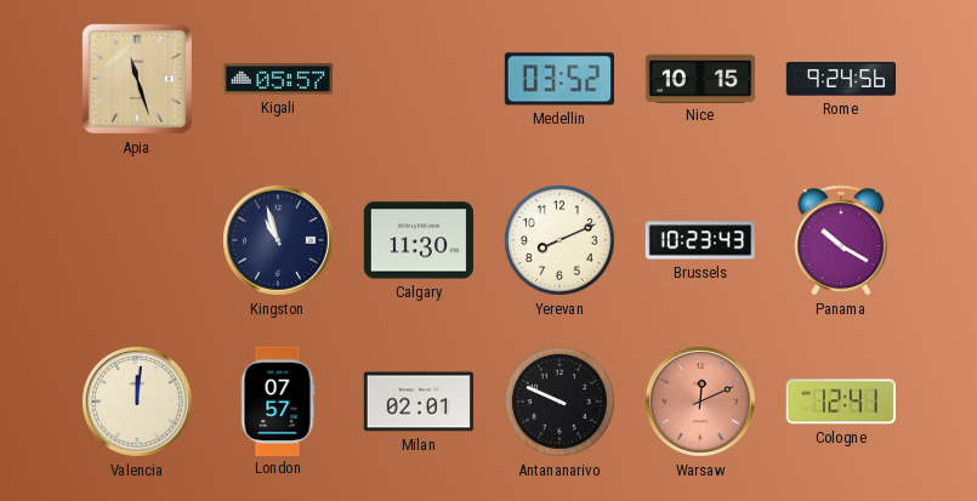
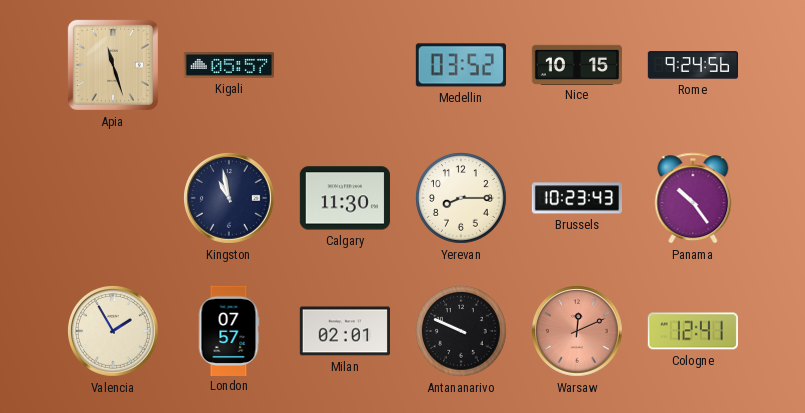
Kingston: 10:57 -> 10:58
Yerevan: 8:11 -> 8:15
Panama: 10:20 -> 10:24
Valencia: 12:01 -> 1:55
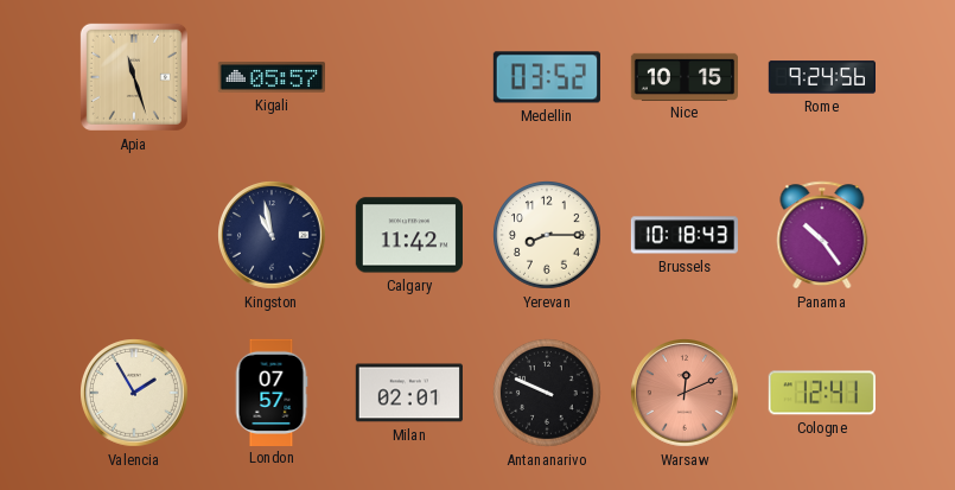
Calgary: 11:30 -> 11:42
Brussels: 10:23 -> 10:18
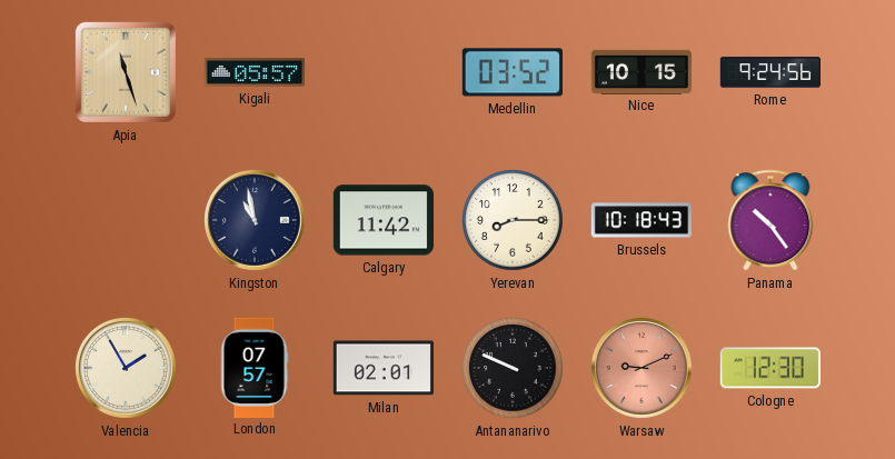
Warsaw: 12:11 -> 9:11
Cologne: 12:41 -> 12:30
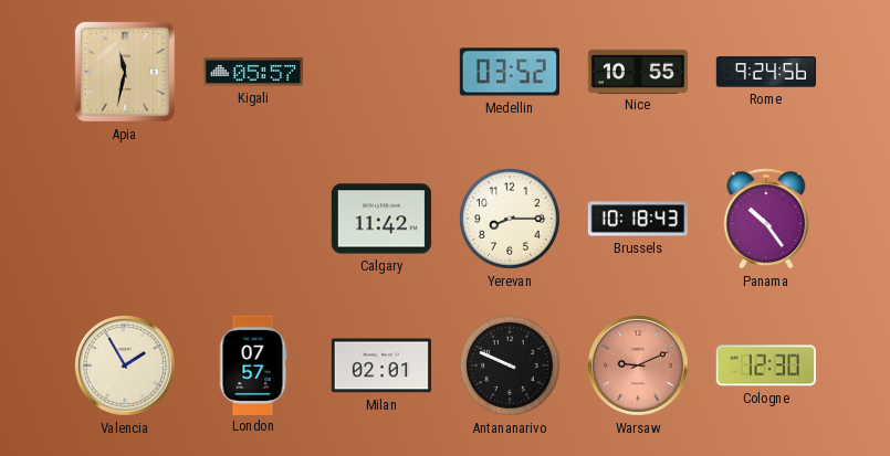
Apia: 11:27 -> 11:32
Nice: 10:15 -> 10:55
Kingston: 10:58 -> none
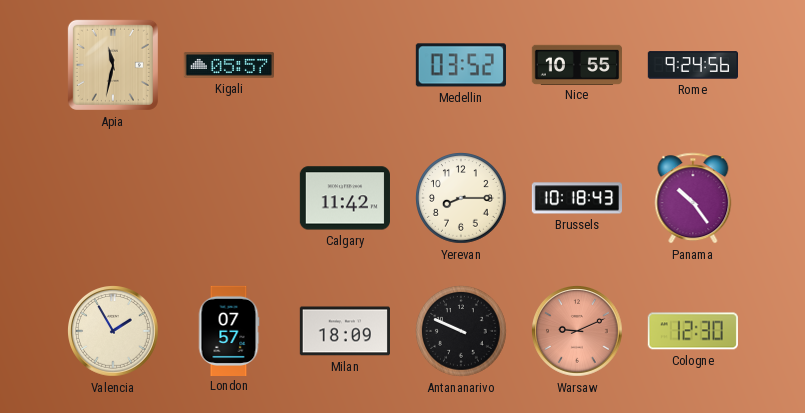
Milan: 02:01 -> 18:09
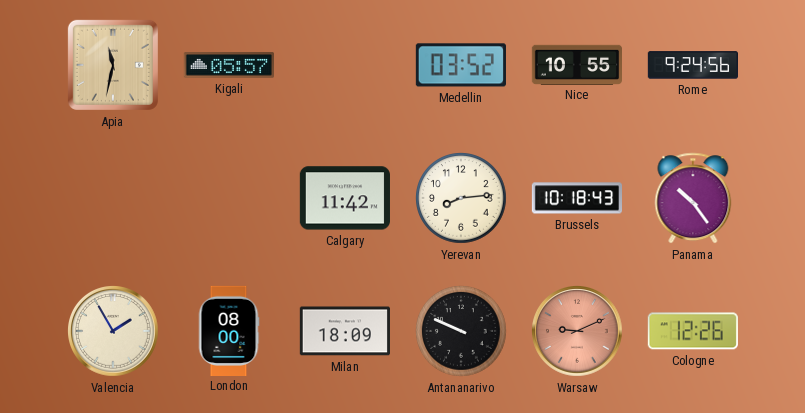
Yerevan: 8:15 -> 8:14
London: 07:57 -> 08:00
Cologne: 12:30 -> 12:26
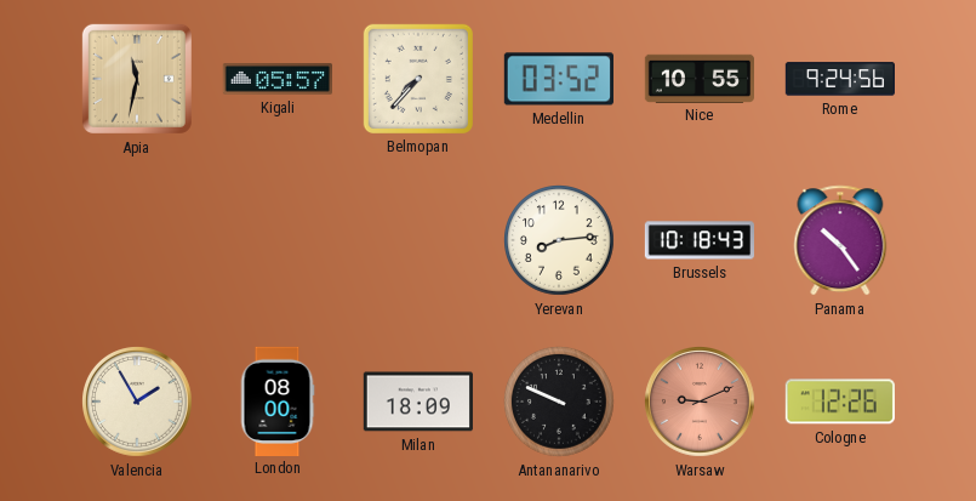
Belmopan: none -> 7:37
Calgary: 11:42 -> none
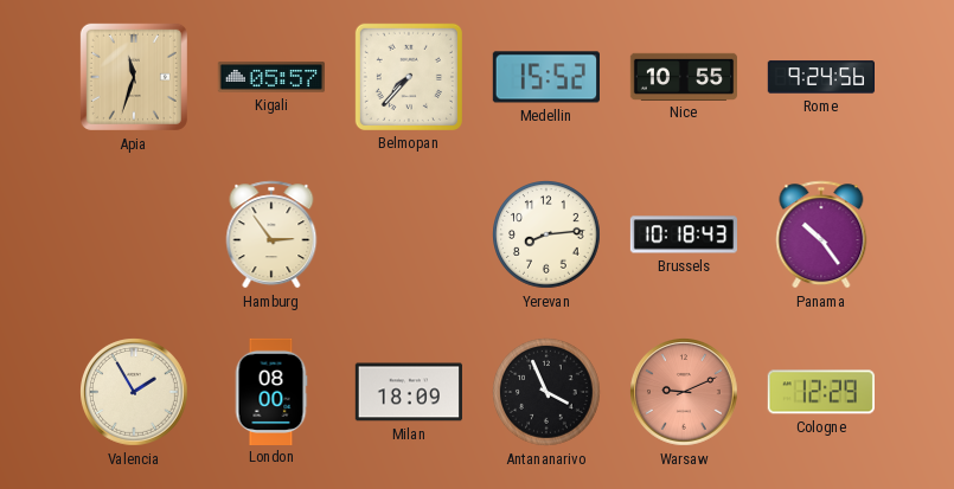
Apia: 11:32 -> 11:33
Medellin: 03:52 -> 15:52
Hamburg: none -> 2:54
Antananarivo: 9:49 -> 3:56
Cologne: 12:26 -> 12:29
